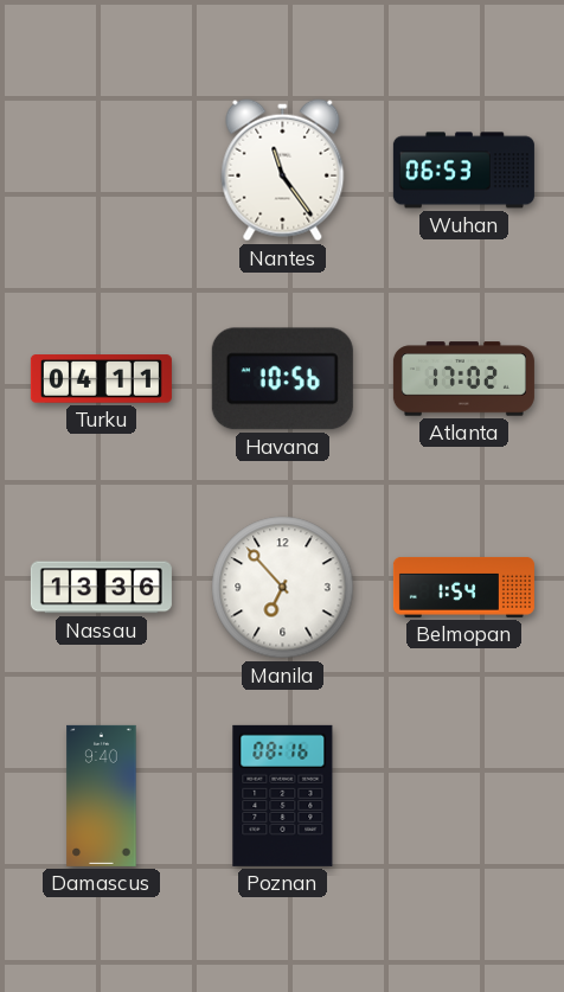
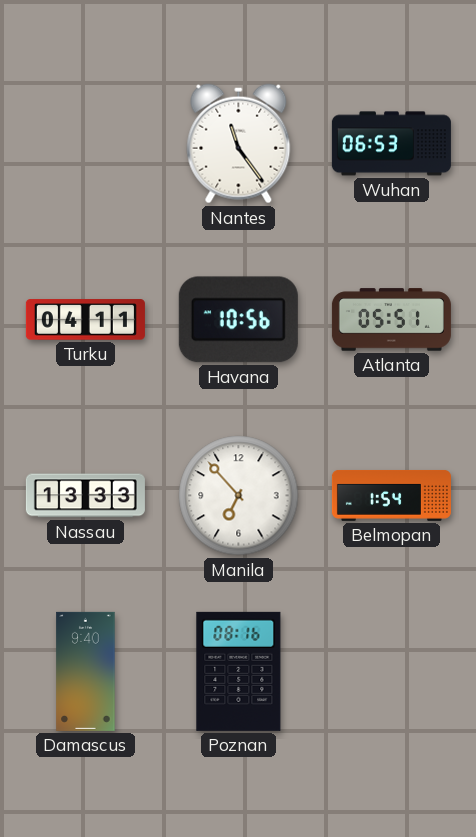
Atlanta: 17:02 -> 05:51
Nassau: 13:36 -> 13:33
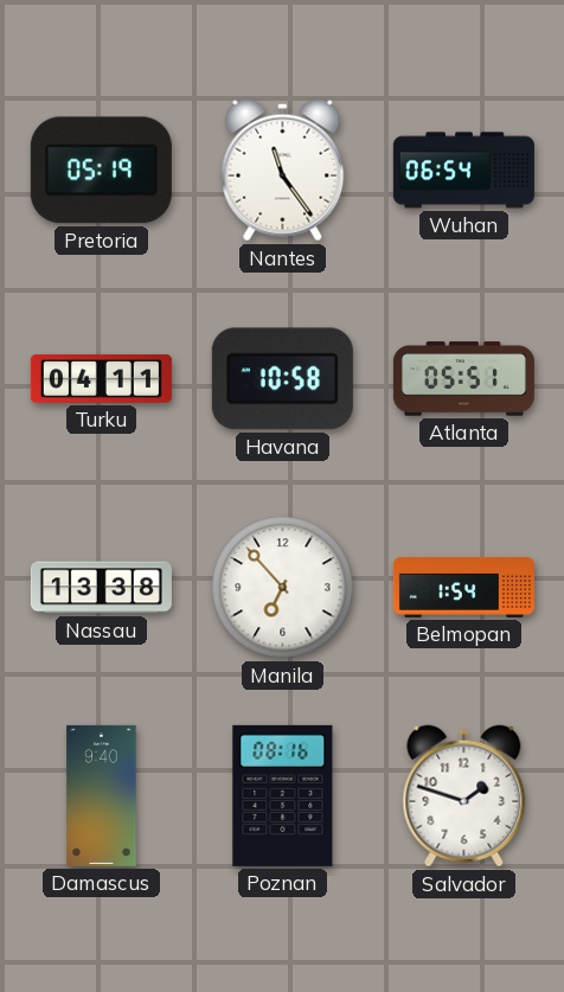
Pretoria: none -> 05:19
Wuhan: 06:53 -> 06:54
Havana: 10:56 -> 10:58
Nassau: 13:33 -> 13:38
Salvador: none -> 1:48
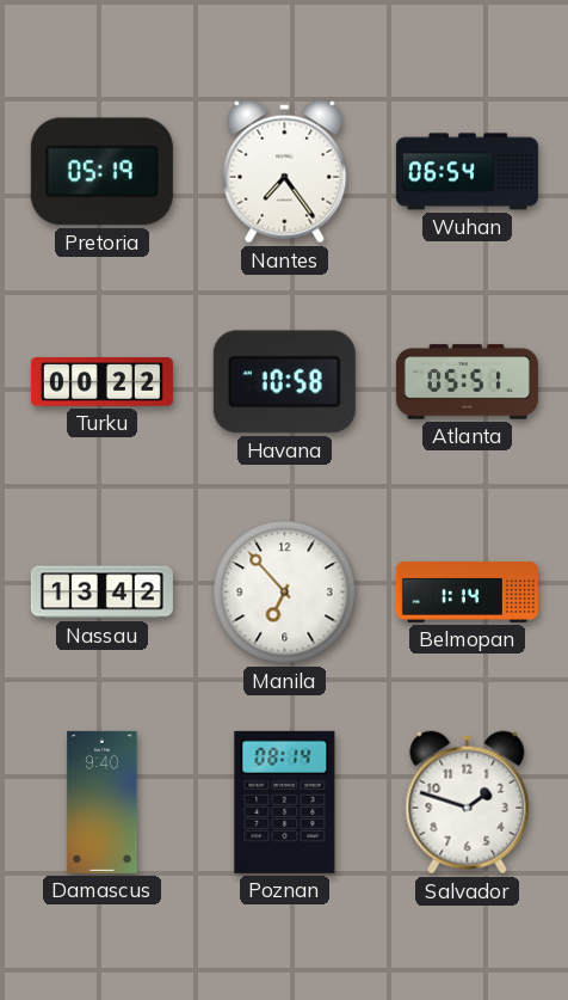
Nantes: 11:24 -> 7:24
Turku: 04:11 -> 00:22
Nassau: 13:38 -> 13:42
Belmopan: 1:54 -> 1:14
Poznan: 08:16 -> 08:14
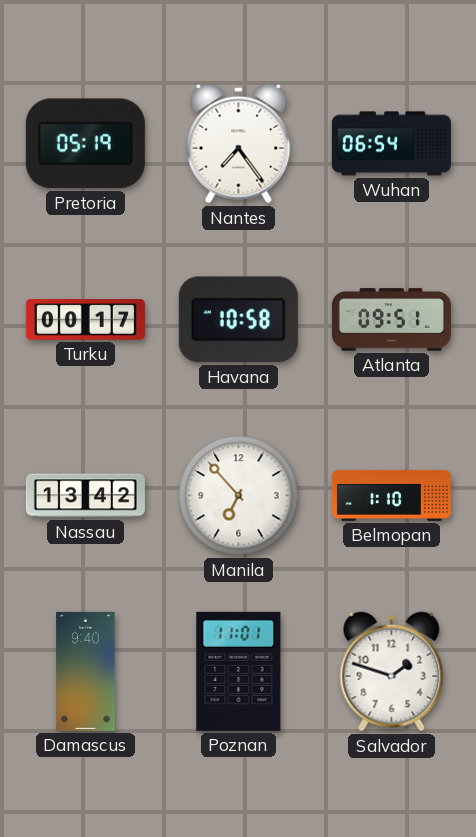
Turku: 00:22 -> 00:17
Atlanta: 05:51 -> 09:51
Belmopan: 1:14 -> 1:10
Poznan: 08:14 -> 11:01
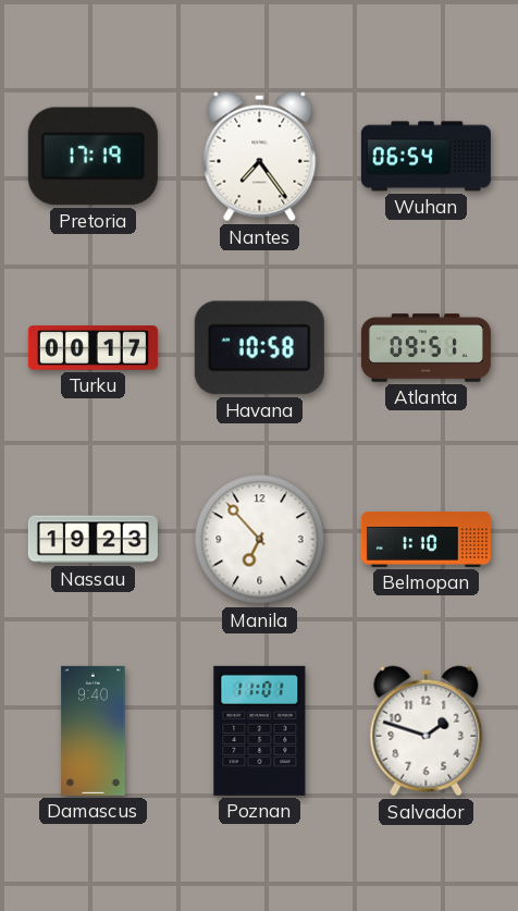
Pretoria: 05:19 -> 17:19
Nassau: 13:42 -> 19:23
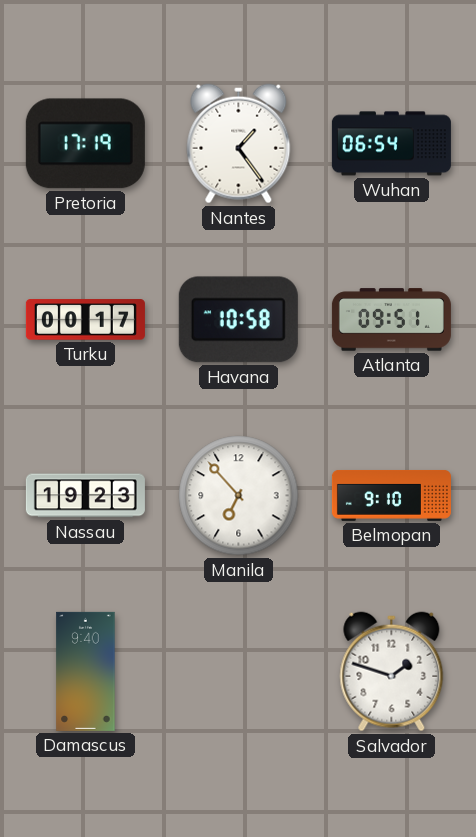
Nantes: 7:24 -> 1:24
Belmopan: 1:10 -> 9:10
Poznan: 11:01 -> none
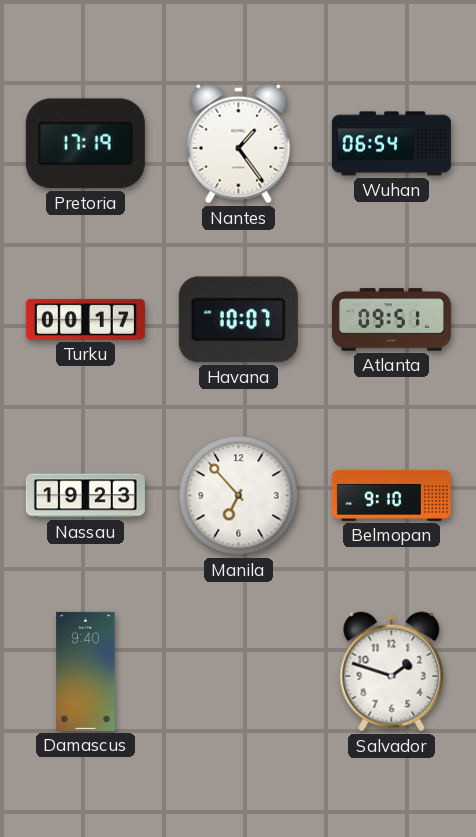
Havana: 10:58 -> 10:07
